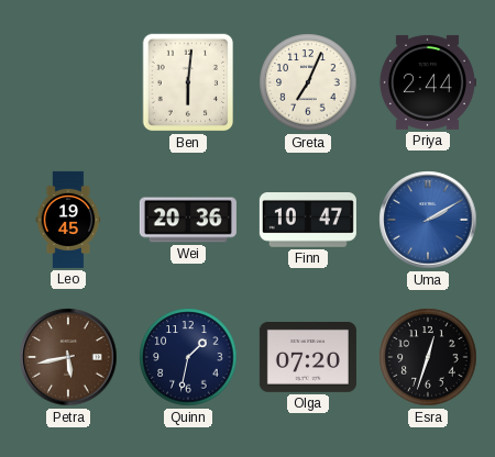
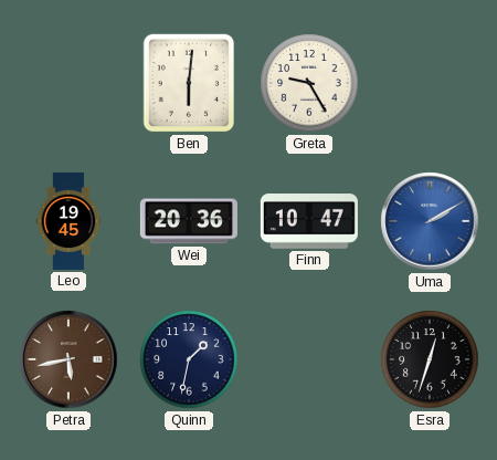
Greta: 7:04 -> 9:25
Priya: 2:44 -> none
Olga: 07:20 -> none
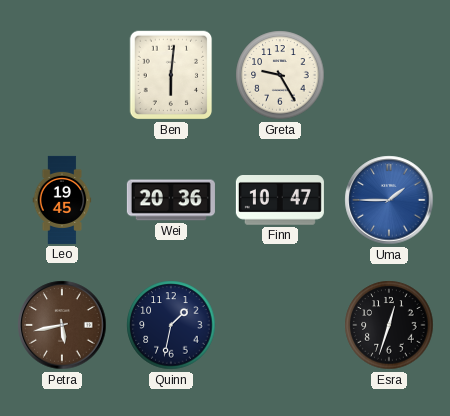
Uma: 2:10 -> 1:45
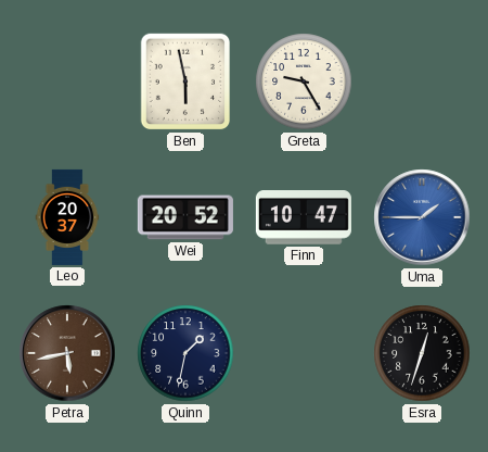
Ben: 6:01 -> 5:58
Leo: 19:45 -> 20:37
Wei: 20:36 -> 20:52
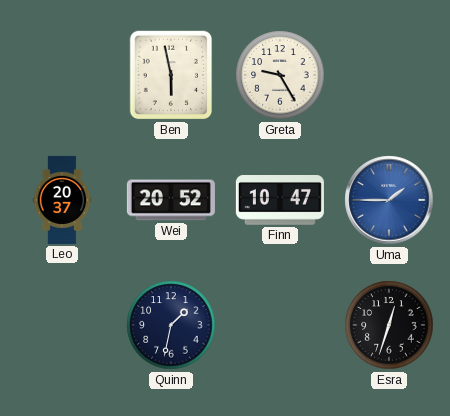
Petra: 5:43 -> none
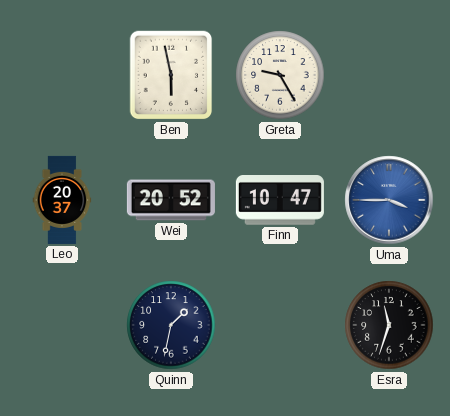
Uma: 1:45 -> 3:45
Esra: 12:33 -> 11:33
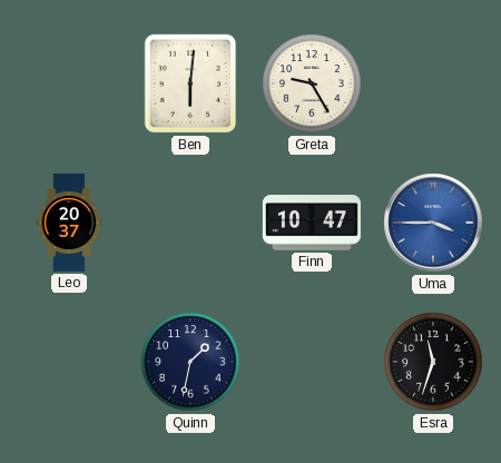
Ben: 5:58 -> 6:01
Wei: 20:52 -> none
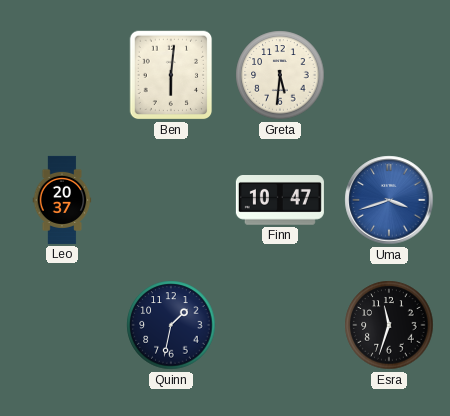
Greta: 9:25 -> 5:31
Uma: 3:45 -> 3:42
